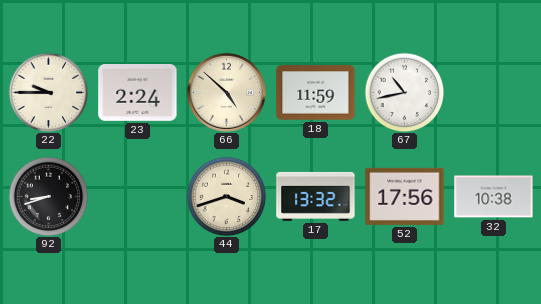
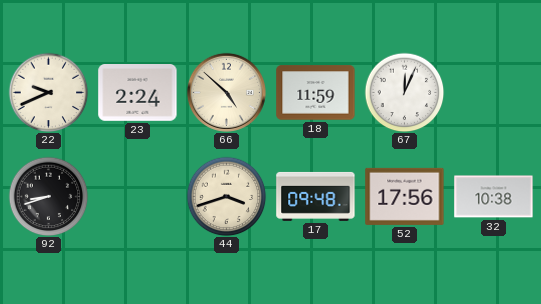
22: 9:45 -> 9:41
67: 10:43 -> 12:04
17: 13:32 -> 09:48
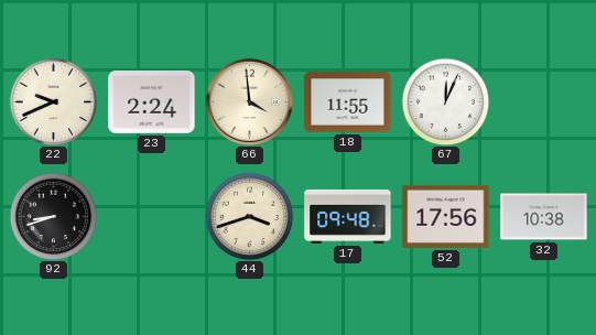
66: 4:52 -> 3:59
18: 11:59 -> 11:55
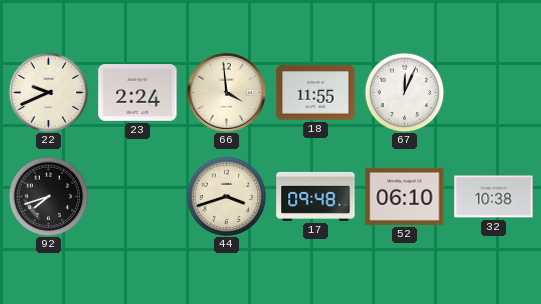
92: 8:42 -> 7:42
52: 17:56 -> 06:10
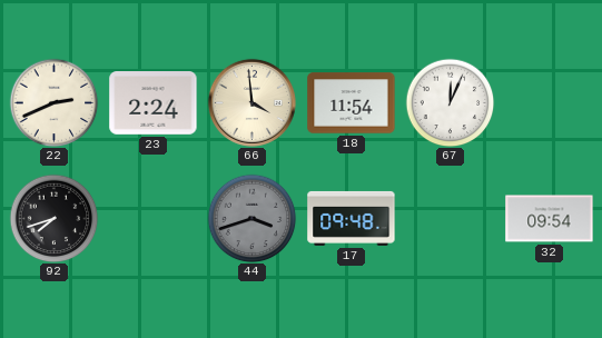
22: 9:41 -> 2:41
18: 11:55 -> 11:54
44 dial: cream -> grey
52: 06:10 -> none
32: 10:38 -> 09:54
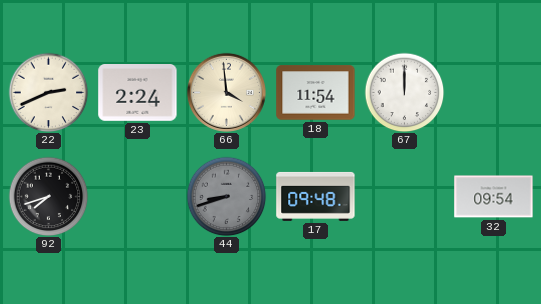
67: 12:04 -> 12:00
44: 3:42 -> 8:42
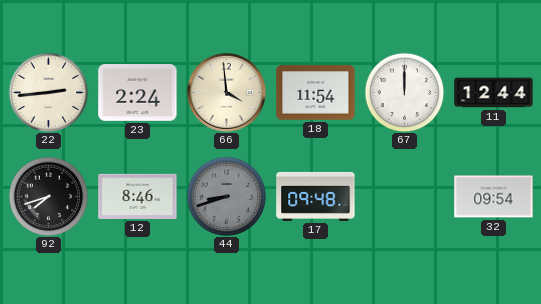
22: 2:41 -> 2:44
11: none -> 12:44
12: none -> 8:46
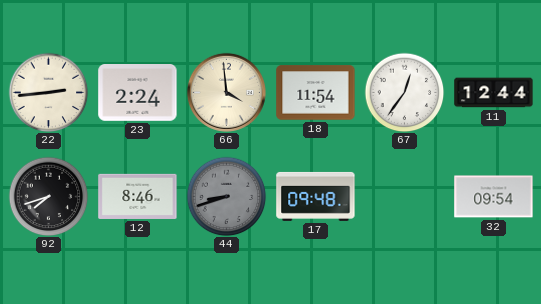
67: 12:00 -> 12:36
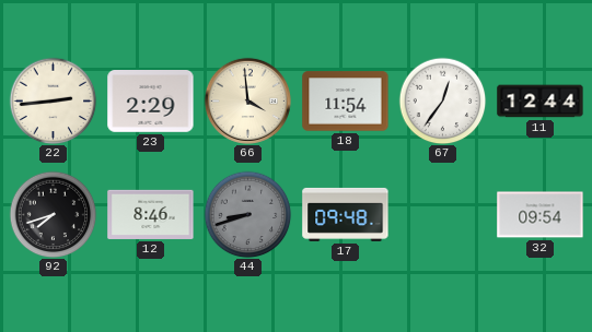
23: 2:24 -> 2:29
